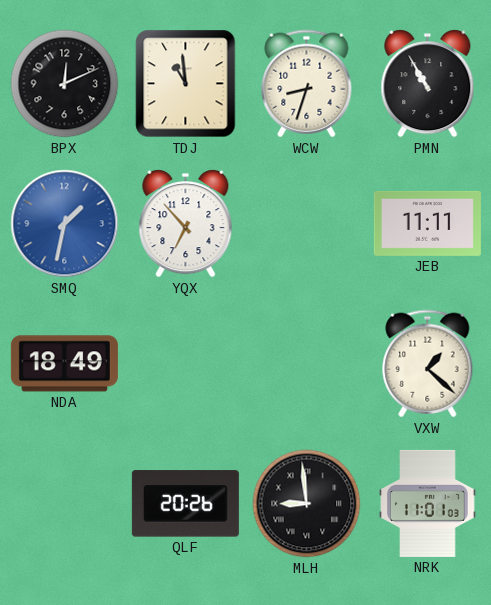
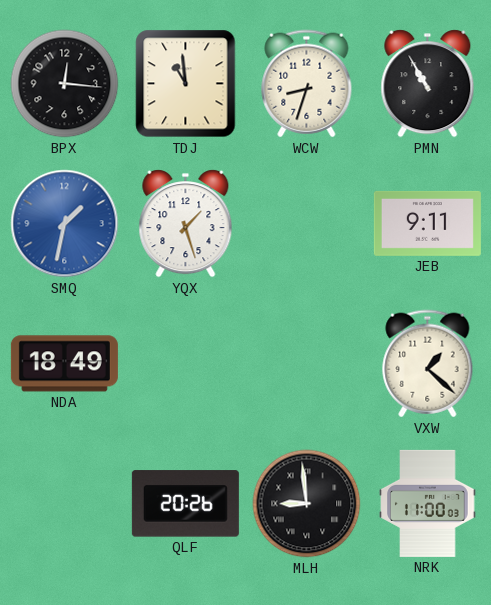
BPX: 12:11 -> 12:16
YQX: 6:53 -> 1:27
JEB: 11:11 -> 9:11
NRK: 11:01 -> 11:00
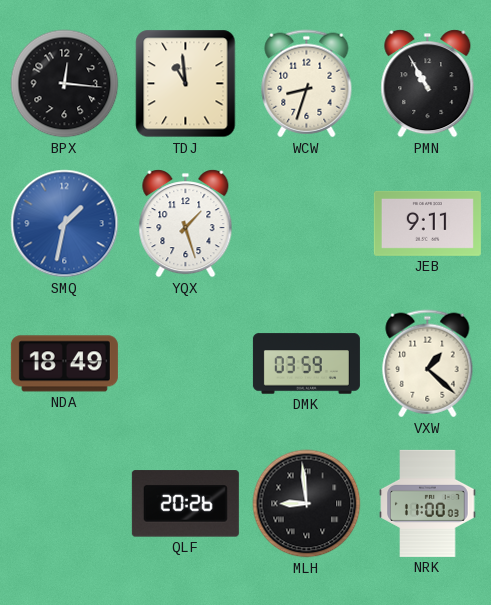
DMK: none -> 03:59
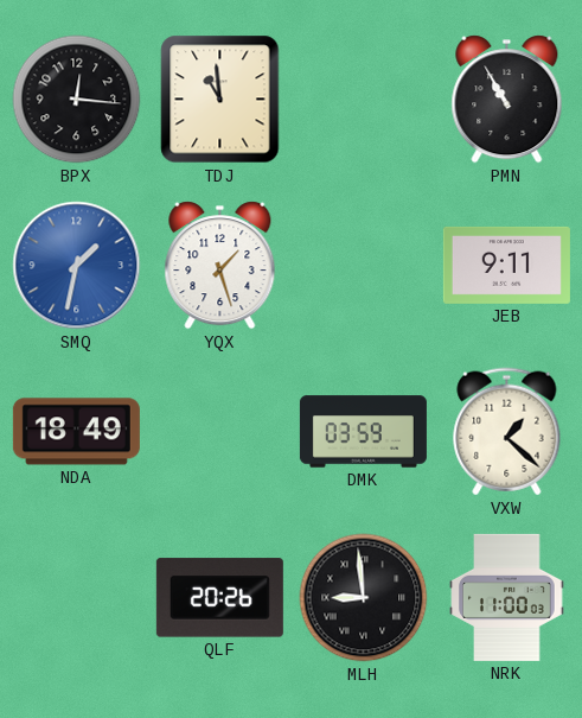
WCW: 8:33 -> none
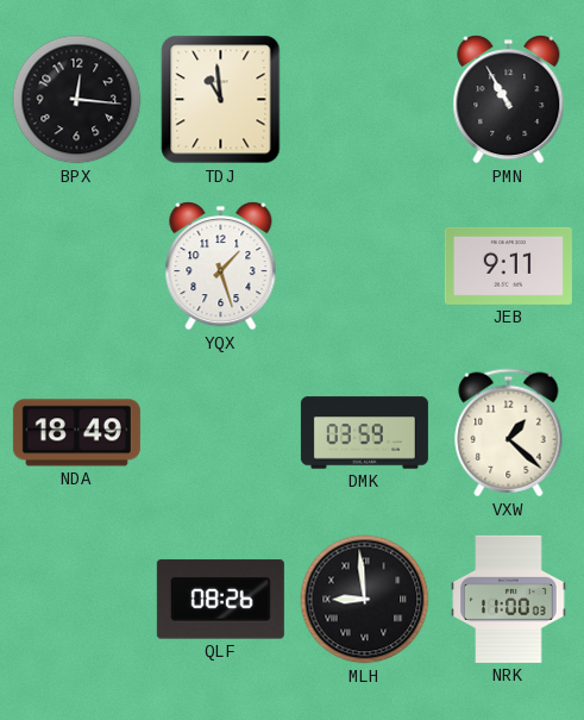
SMQ: 1:32 -> none
QLF: 20:26 -> 08:26
